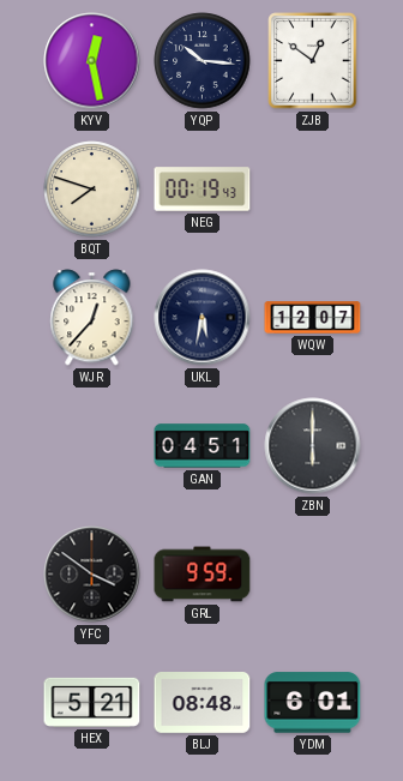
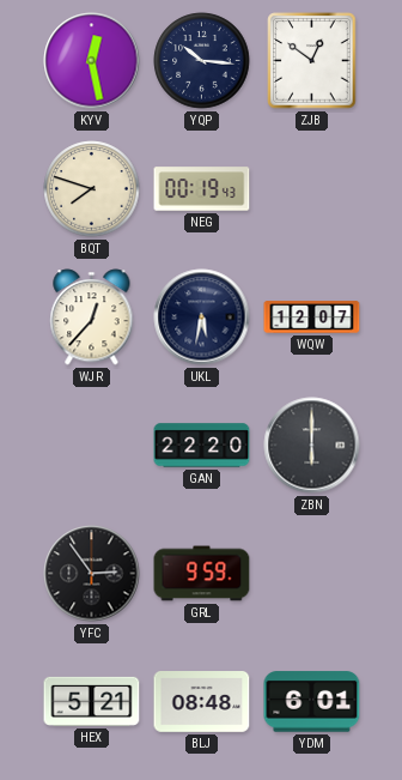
GAN: 04:51 -> 22:20
YFC: 3:51 -> 2:54
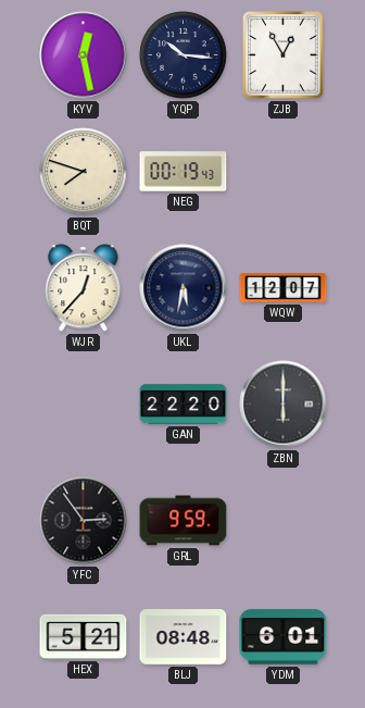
ZJB: 12:51 -> 12:55
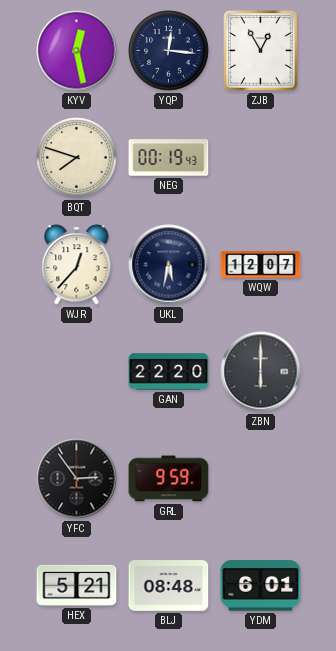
YQP: 10:16 -> 12:16
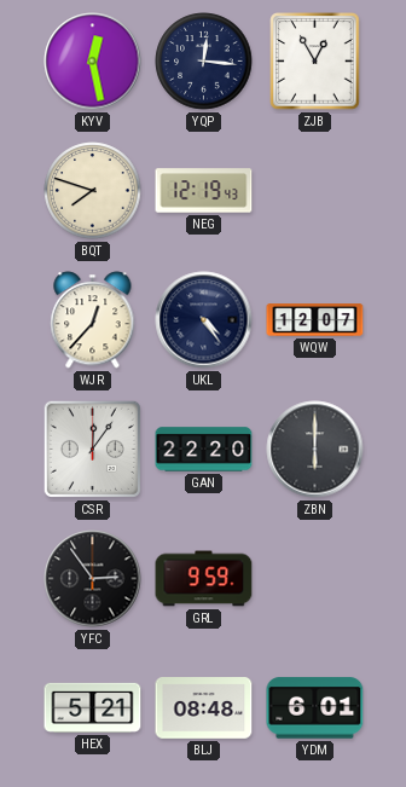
NEG: 00:19 -> 12:19
UKL: 5:32 -> 4:24
CSR: none -> 12:06
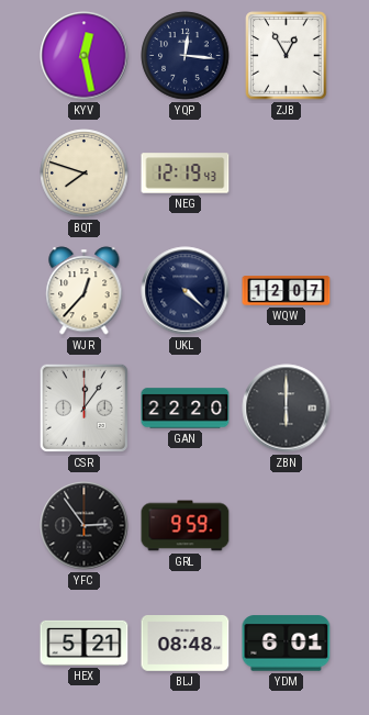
UKL: 4:24 -> 4:22
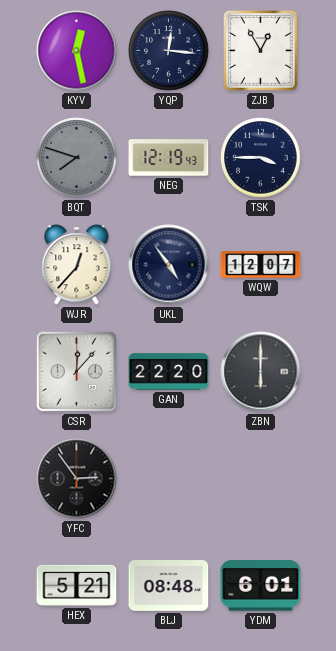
BQT dial: cream -> grey
TSK: none -> 3:45
UKL: 4:22 -> 4:54
CSR: 12:06 -> 12:07
GRL: 9:59 -> none
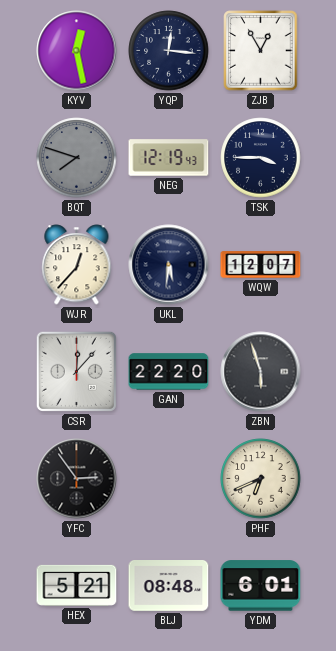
UKL: 4:54 -> 5:31
ZBN: 6:00 -> 5:57
PHF: none -> 6:41
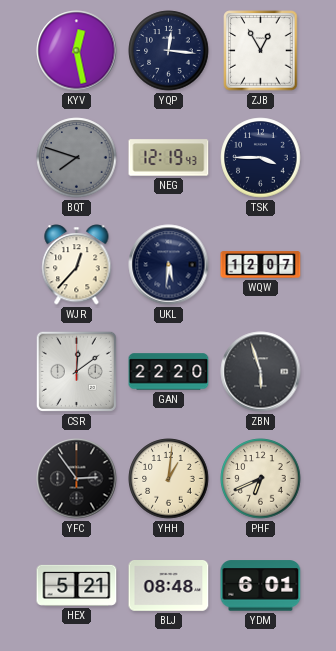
CSR: 12:07 -> 12:09
YHH: none -> 1:01
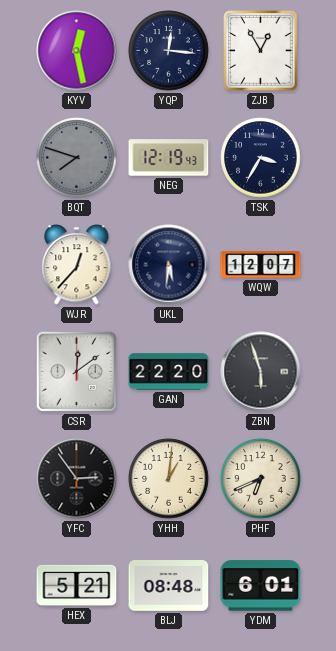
TSK: 3:45 -> 3:35
